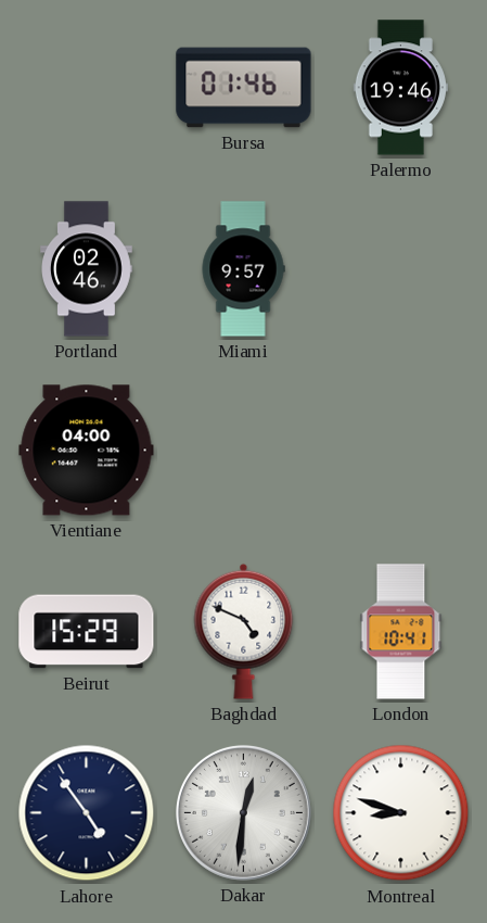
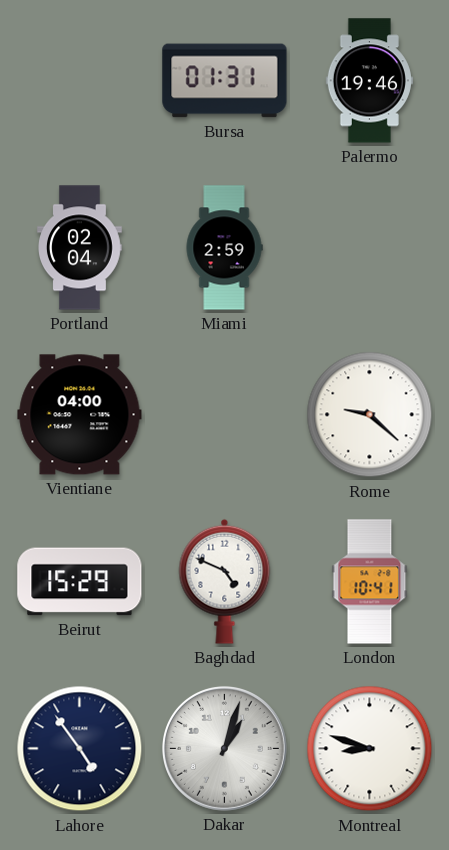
Bursa: 01:46 -> 01:31
Portland: 02:46 -> 02:04
Miami: 9:57 -> 2:59
Rome: none -> 9:22
Dakar: 12:31 -> 1:03
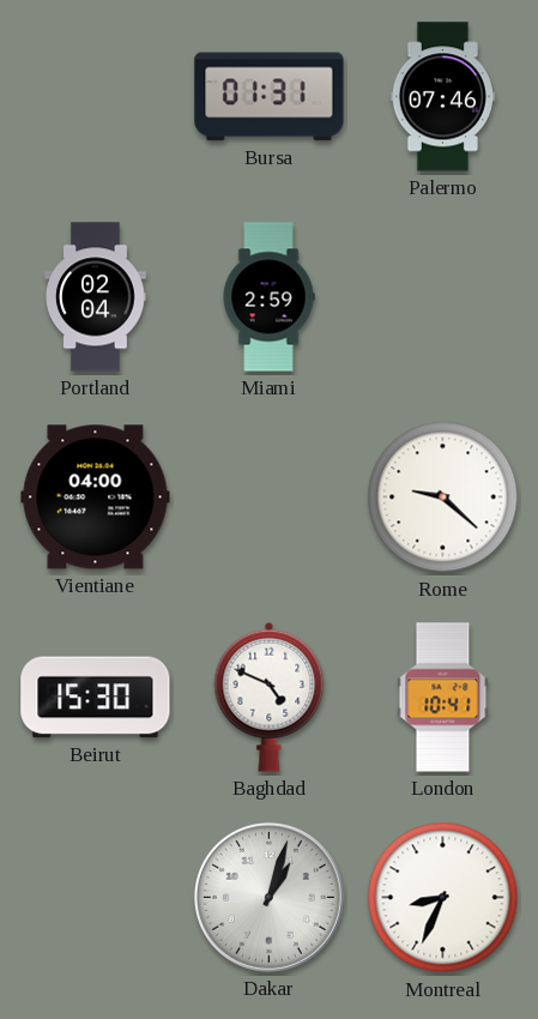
Palermo: 19:46 -> 07:46
Beirut: 15:29 -> 15:30
Lahore: 4:54 -> none
Montreal: 8:48 -> 8:34
